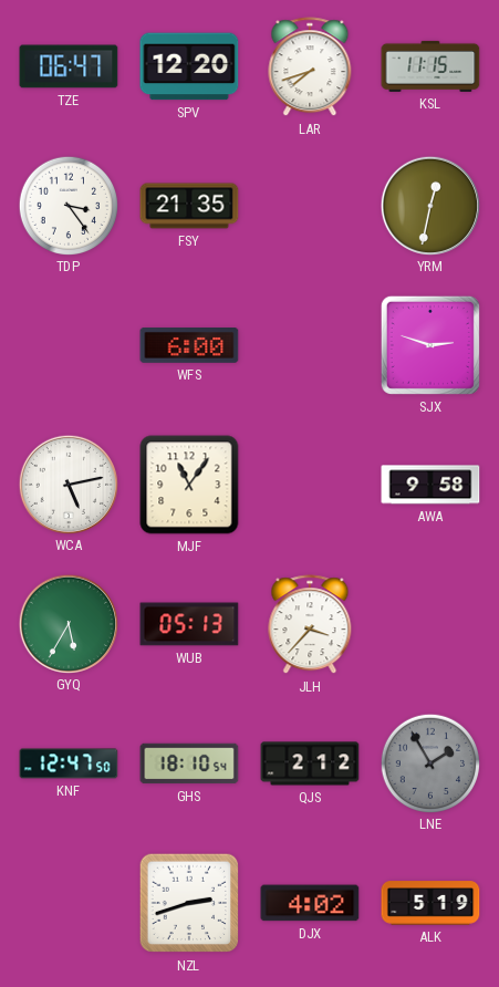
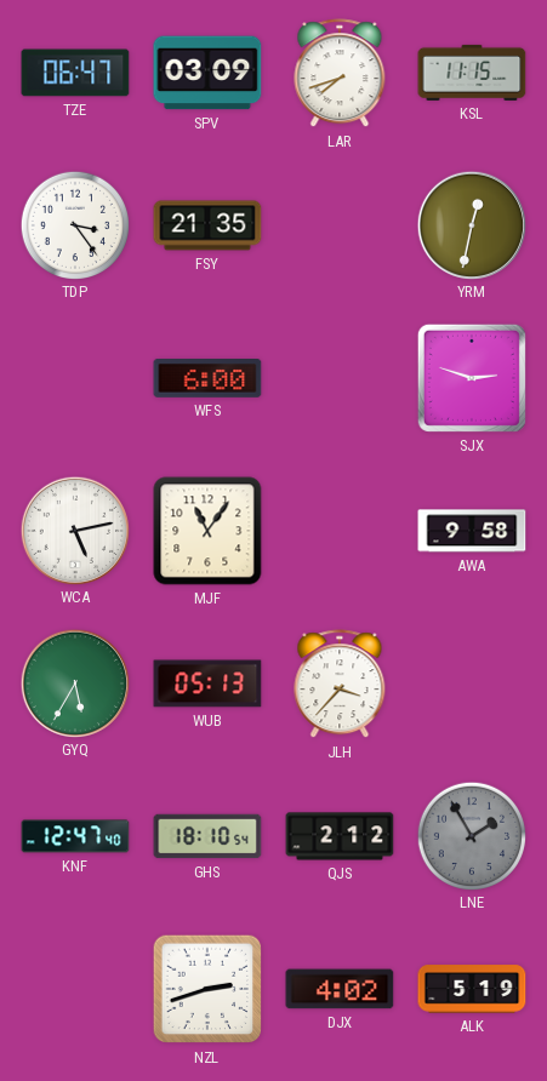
SPV: 12:20 -> 03:09
KNF: 12:47:50 -> 12:47:40
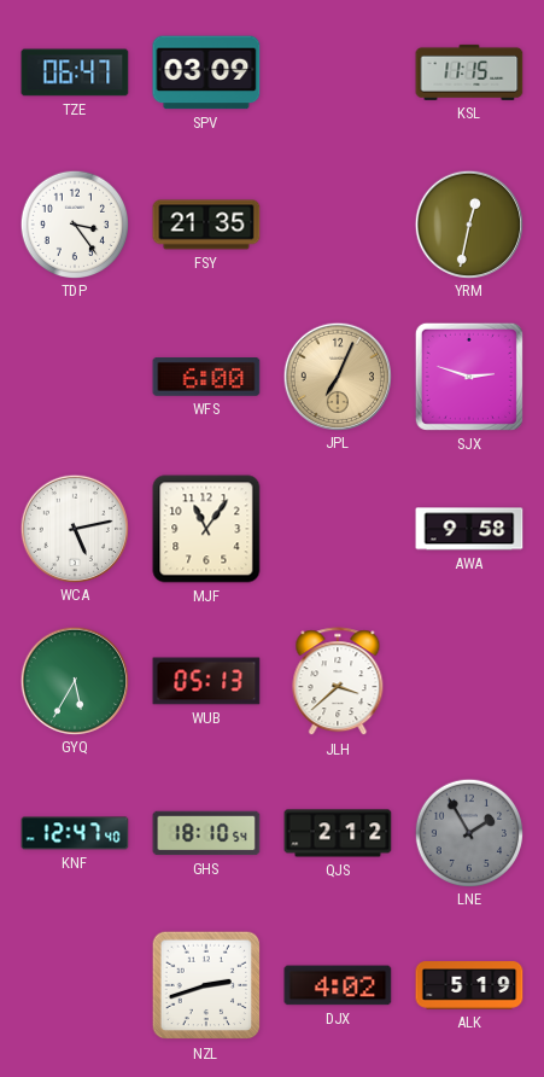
LAR: 7:42 -> none
JPL: none -> 7:04
JLH: 3:37 -> 3:38
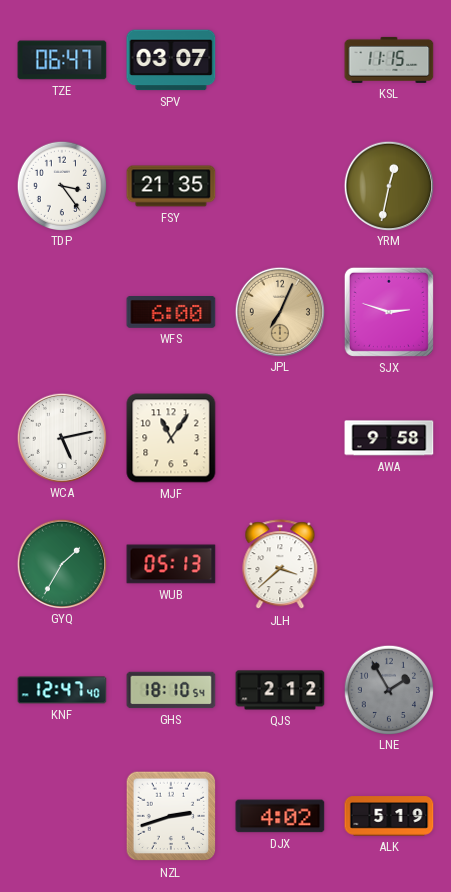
SPV: 03:09 -> 03:07
GYQ: 5:35 -> 1:35
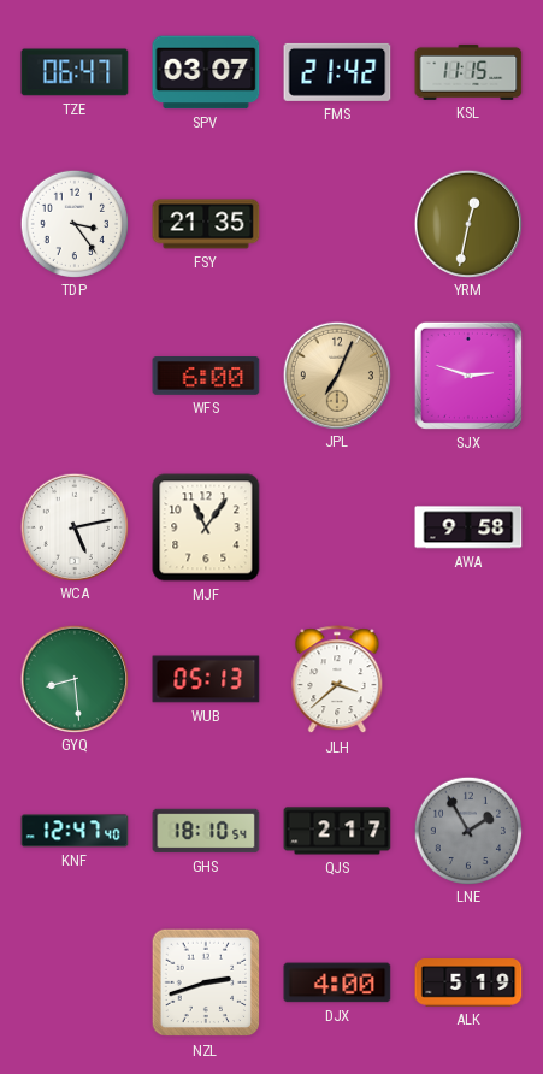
FMS: none -> 21:42
GYQ: 1:35 -> 8:29
QJS: 2:12 -> 2:17
DJX: 4:02 -> 4:00
